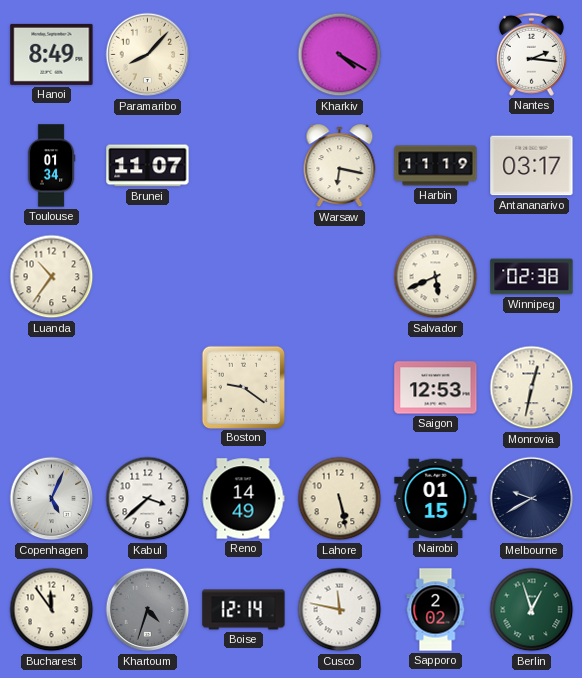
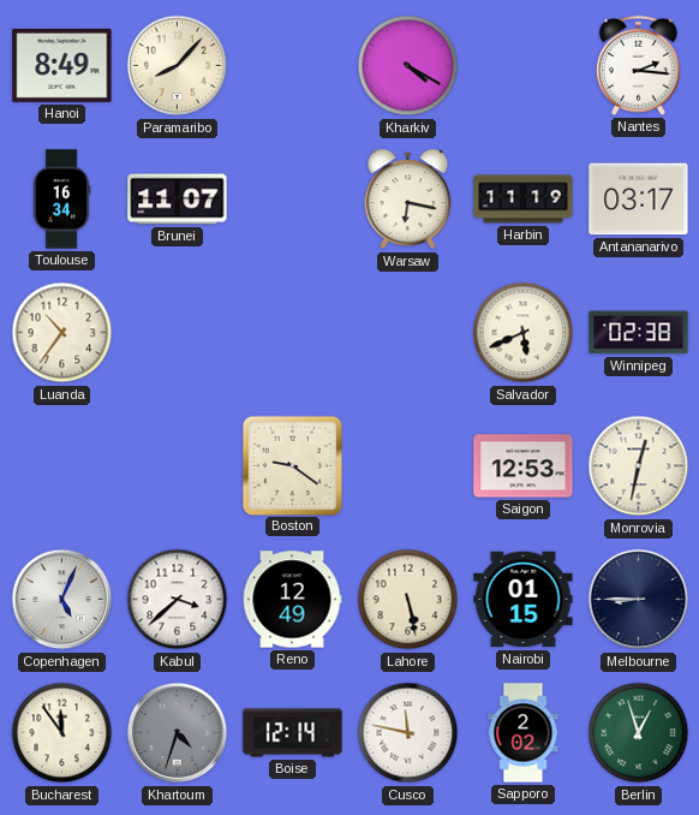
Toulouse: 01:34 -> 16:34
Reno: 14:49 -> 12:49
Melbourne: 9:40 -> 8:45
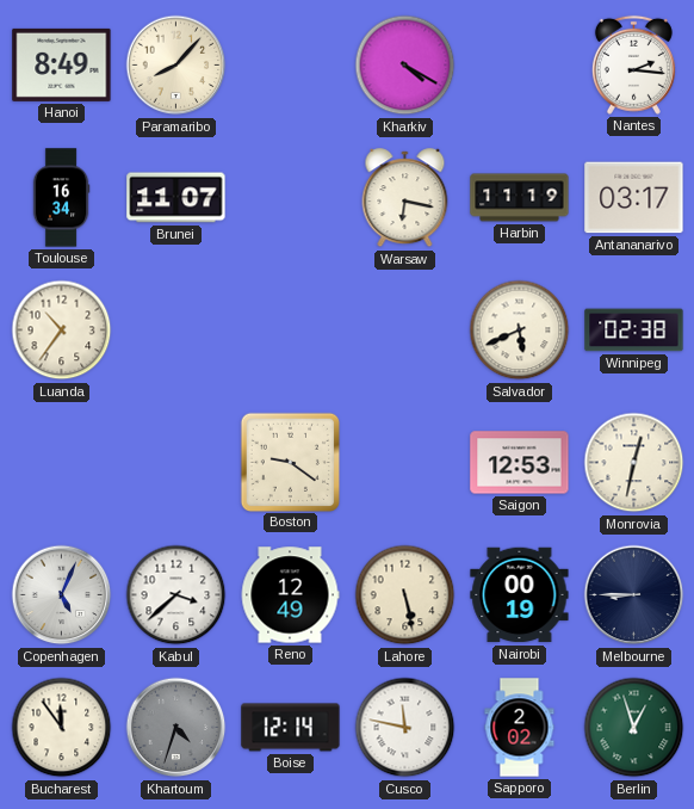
Nairobi: 01:15 -> 00:19
